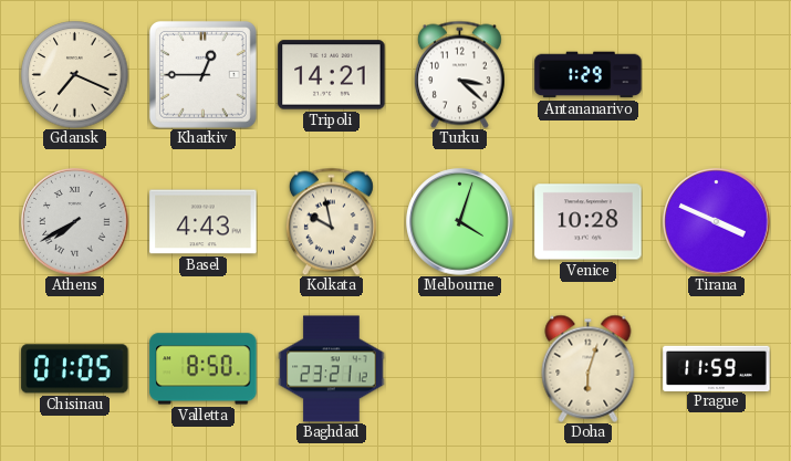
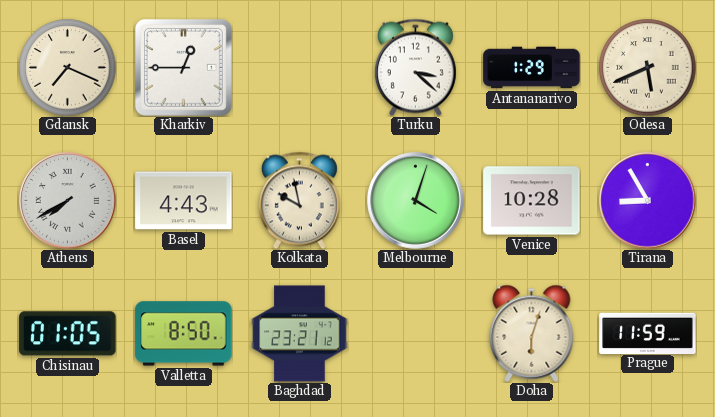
Tripoli: 14:21 -> none
Odesa: none -> 5:41
Tirana: 3:49 -> 8:55
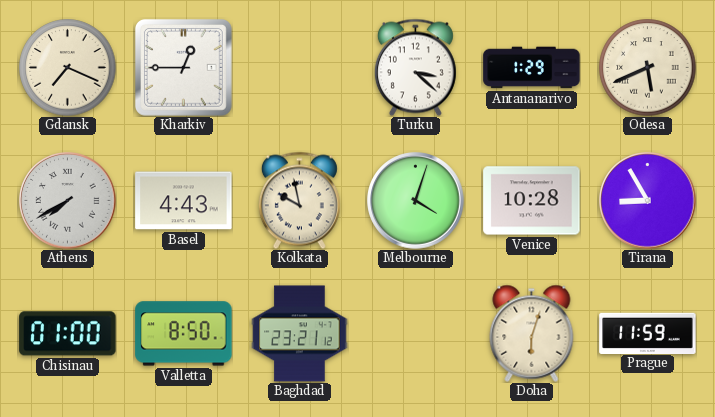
Chisinau: 01:05 -> 01:00
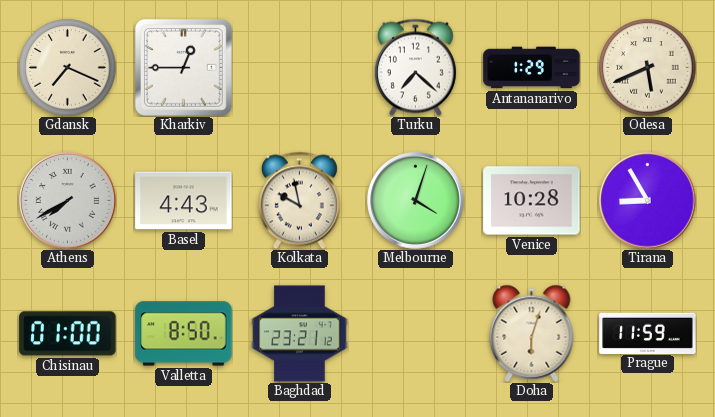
Turku: 3:22 -> 7:22
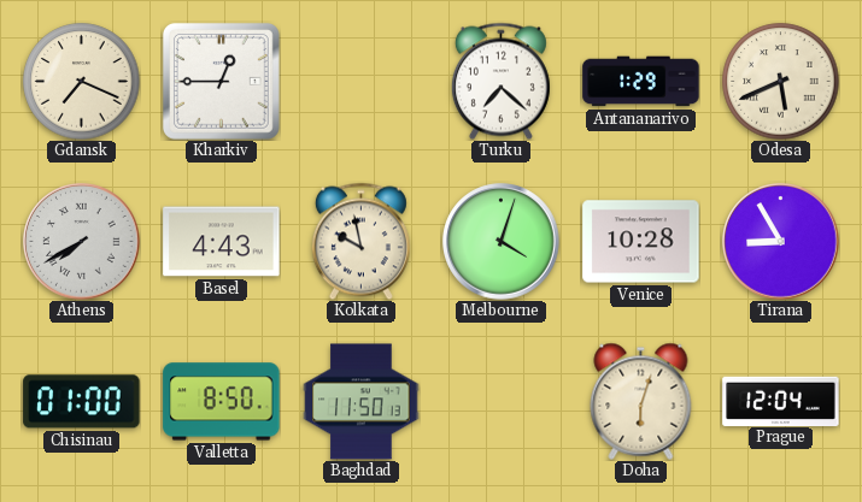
Baghdad: 23:21 -> 11:50
Prague: 11:59 -> 12:04
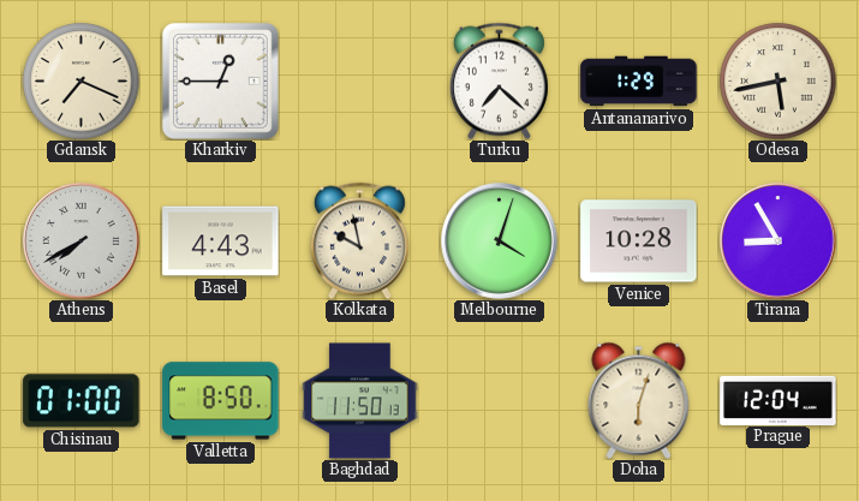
Odesa: 5:41 -> 5:43
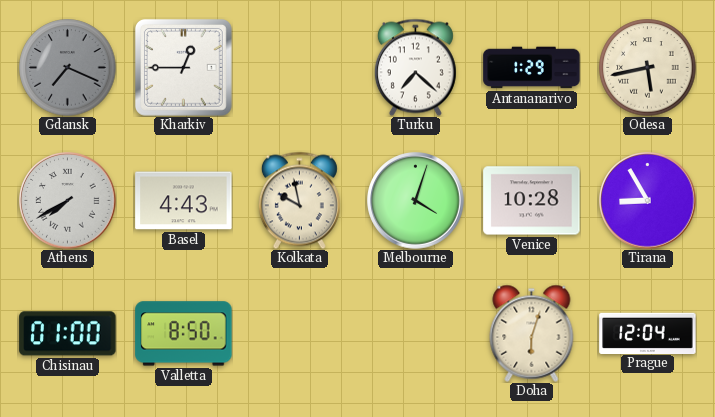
Gdansk dial: cream -> grey
Baghdad: 11:50 -> none
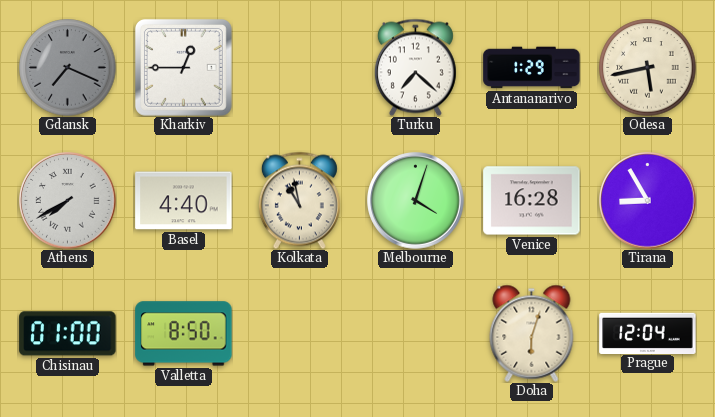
Basel: 4:43 -> 4:40
Kolkata: 9:58 -> 10:58
Venice: 10:28 -> 16:28
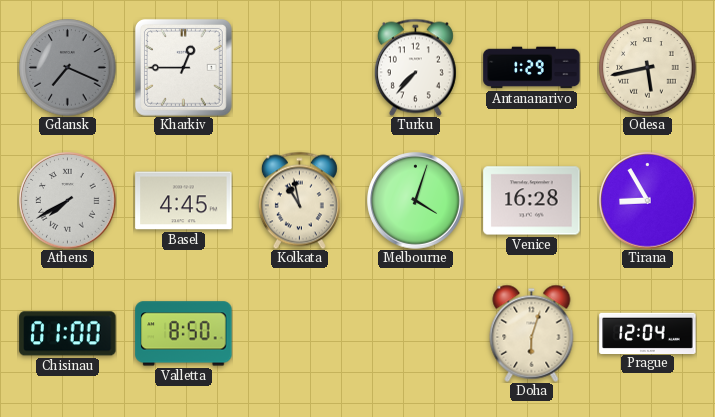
Turku: 7:22 -> 7:37
Basel: 4:40 -> 4:45
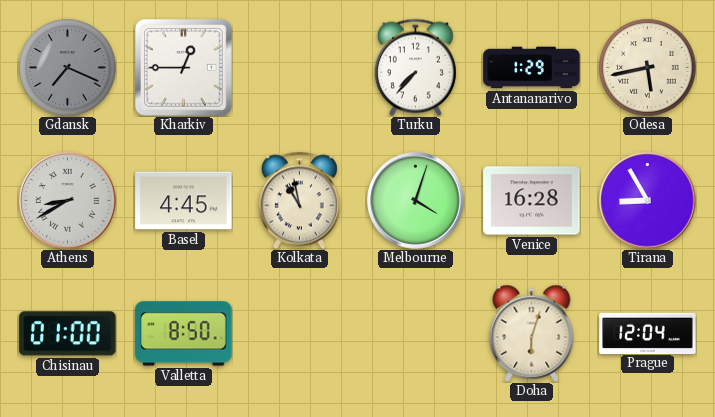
Athens: 7:40 -> 8:40
